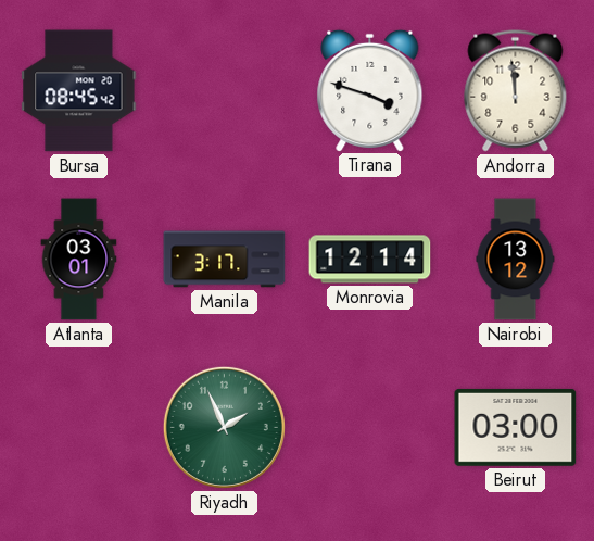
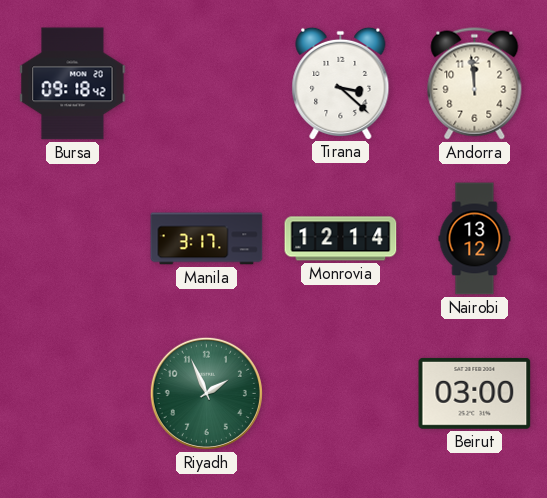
Bursa: 08:45 -> 09:18
Tirana: 3:48 -> 3:22
Atlanta: 03:01 -> none
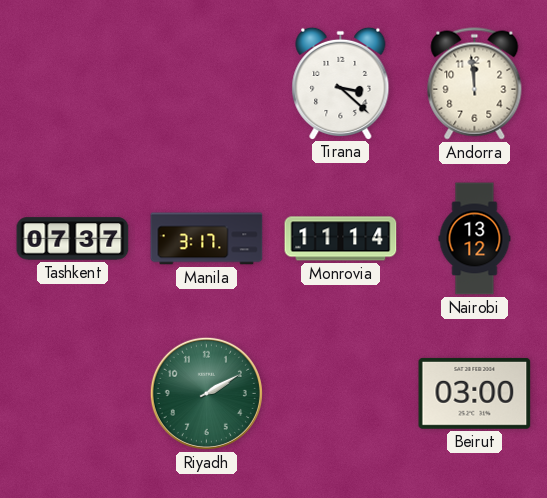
Bursa: 09:18 -> none
Tashkent: none -> 07:37
Monrovia: 12:14 -> 11:14
Riyadh: 1:56 -> 2:10
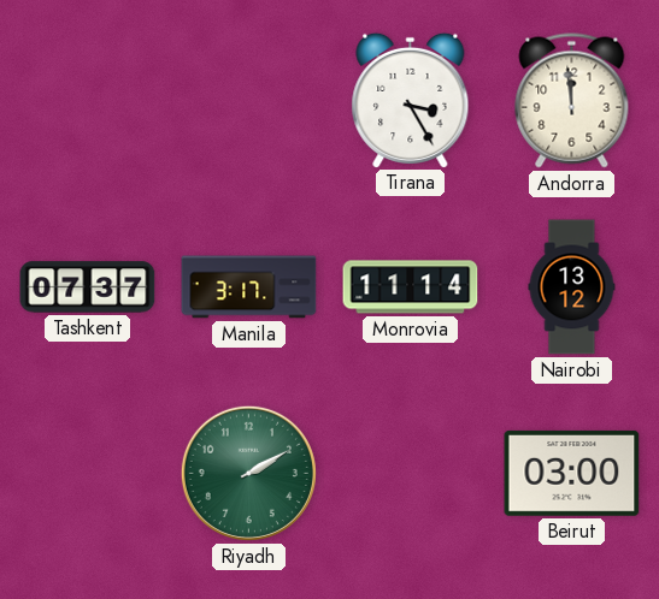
Tirana: 3:22 -> 3:25
